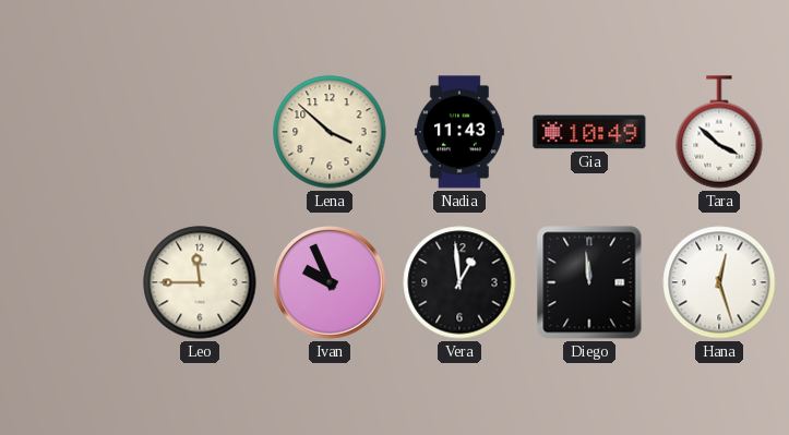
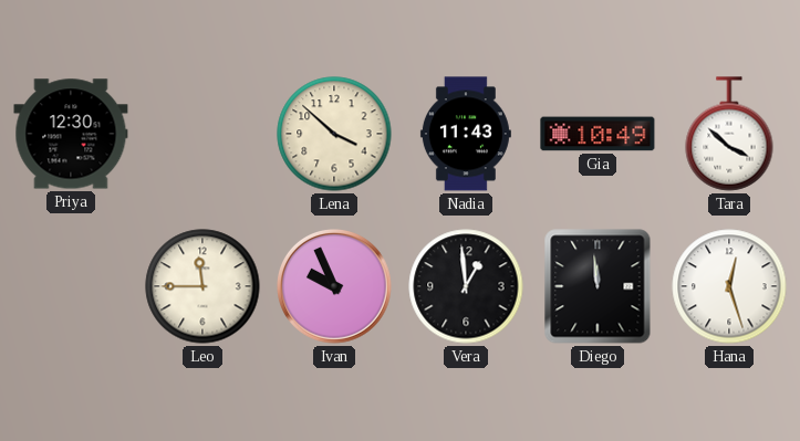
Priya: none -> 12:30
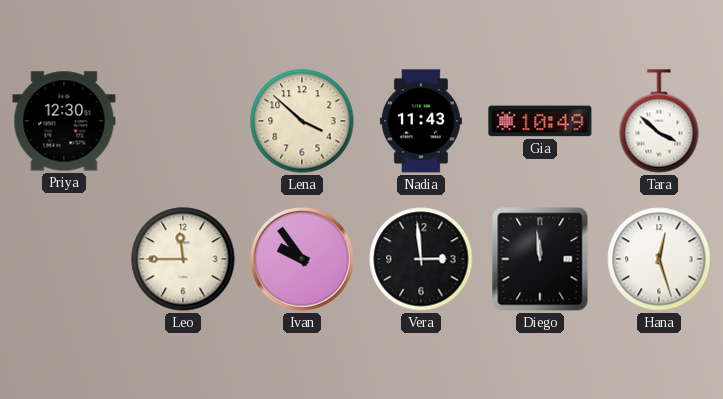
Ivan: 9:56 -> 9:54
Vera: 12:59 -> 2:59
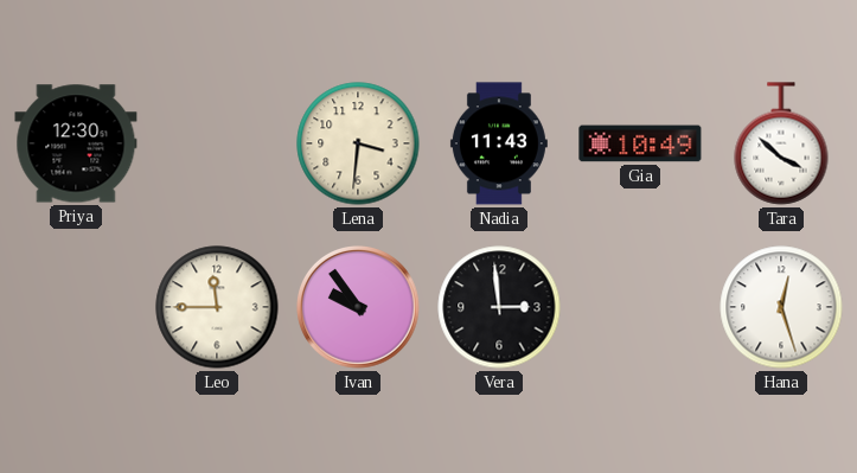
Lena: 3:52 -> 3:31
Diego: 11:59 -> none
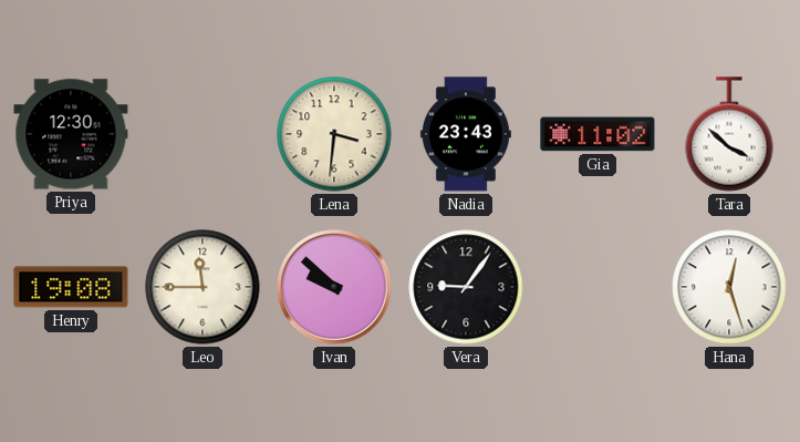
Nadia: 11:43 -> 23:43
Gia: 10:49 -> 11:02
Henry: none -> 19:08
Ivan: 9:54 -> 9:52
Vera: 2:59 -> 9:06
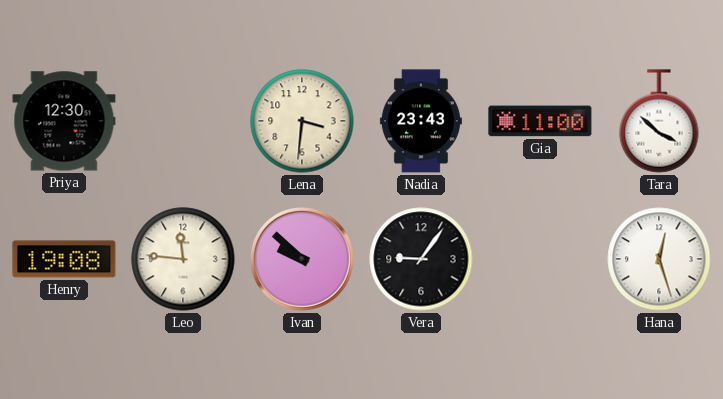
Gia: 11:02 -> 11:00
Leo: 11:45 -> 11:46
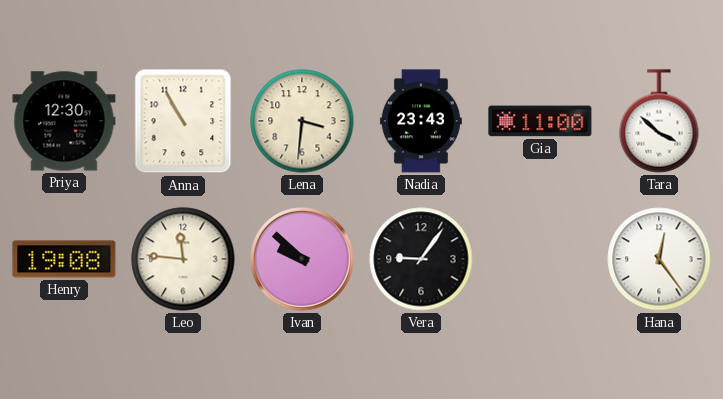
Anna: none -> 10:55
Hana: 12:27 -> 12:24
